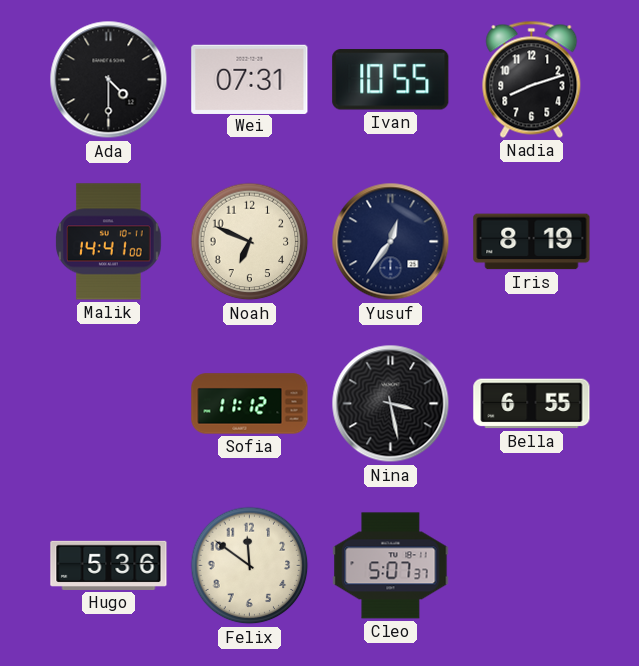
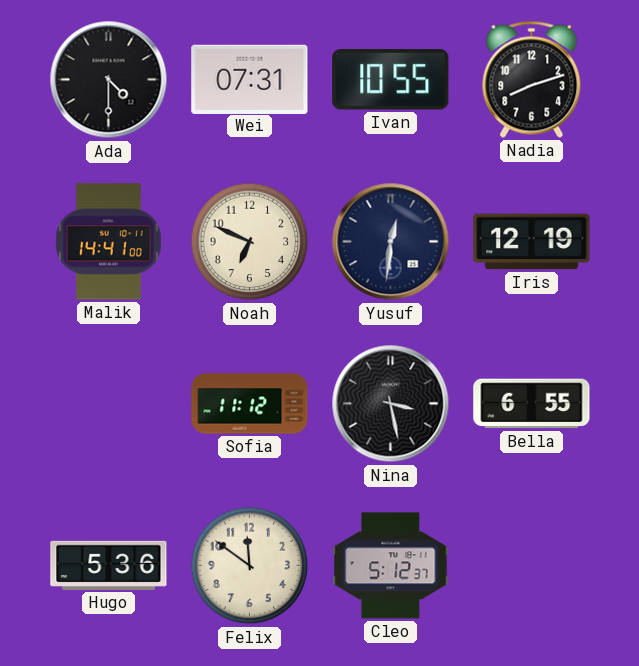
Yusuf: 12:36 -> 12:31
Iris: 8:19 -> 12:19
Cleo: 5:07 -> 5:12
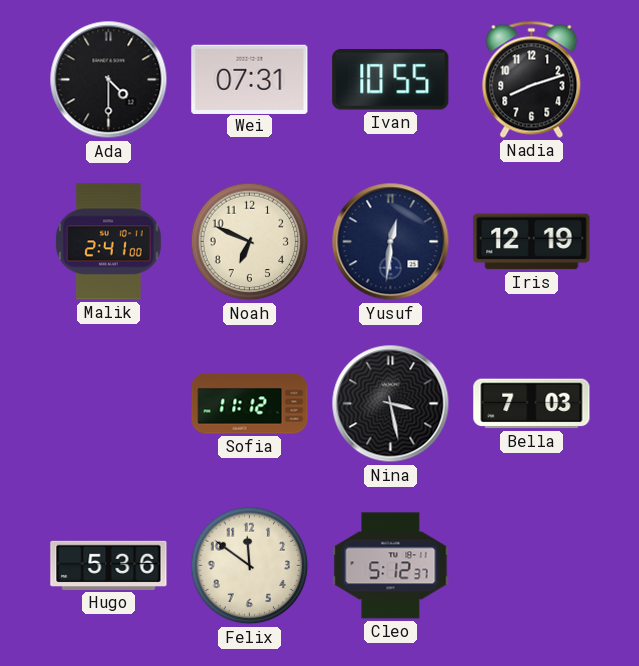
Malik: 14:41 -> 2:41
Bella: 6:55 -> 7:03
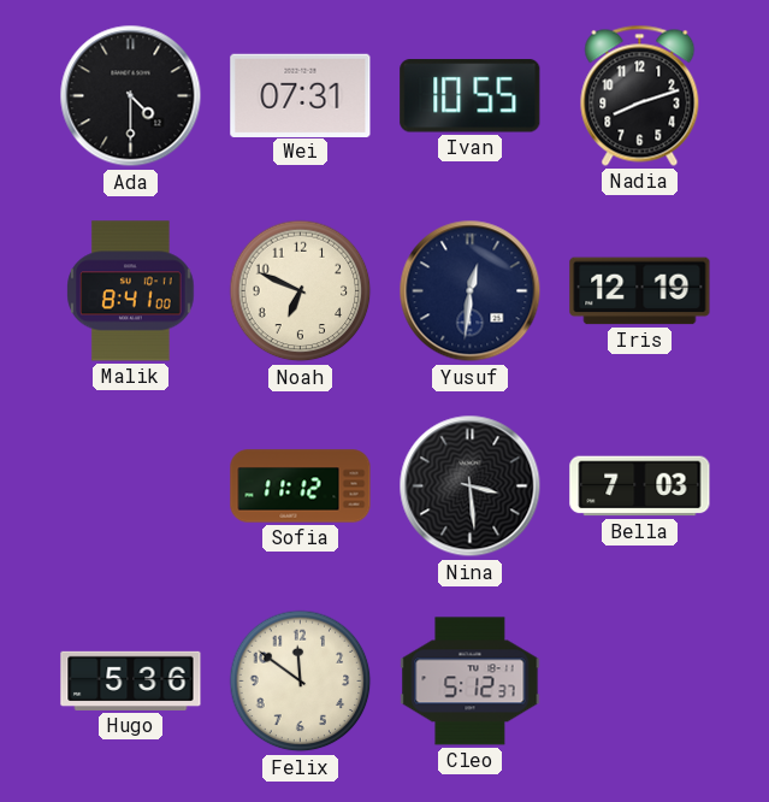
Malik: 2:41 -> 8:41
Nina: 3:28 -> 3:29
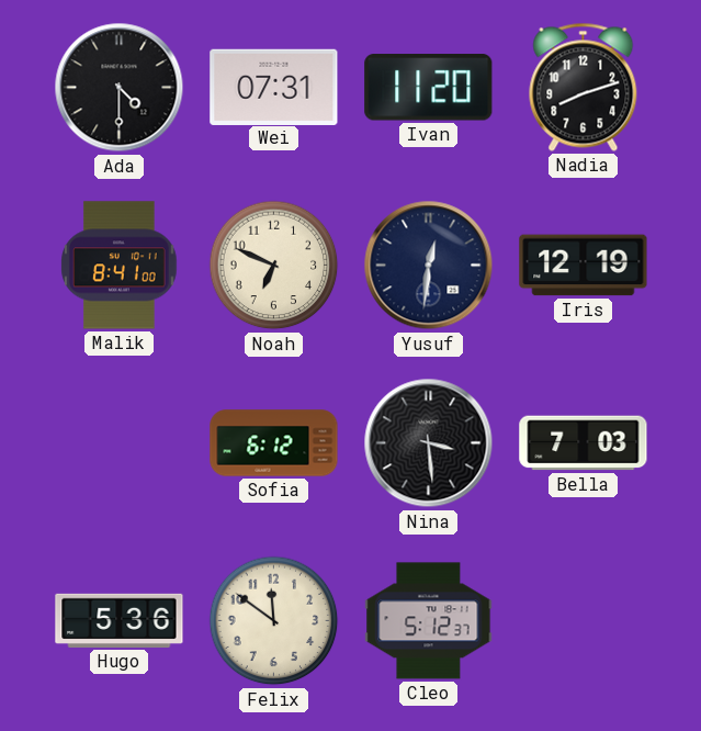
Ivan: 10:55 -> 11:20
Sofia: 11:12 -> 6:12
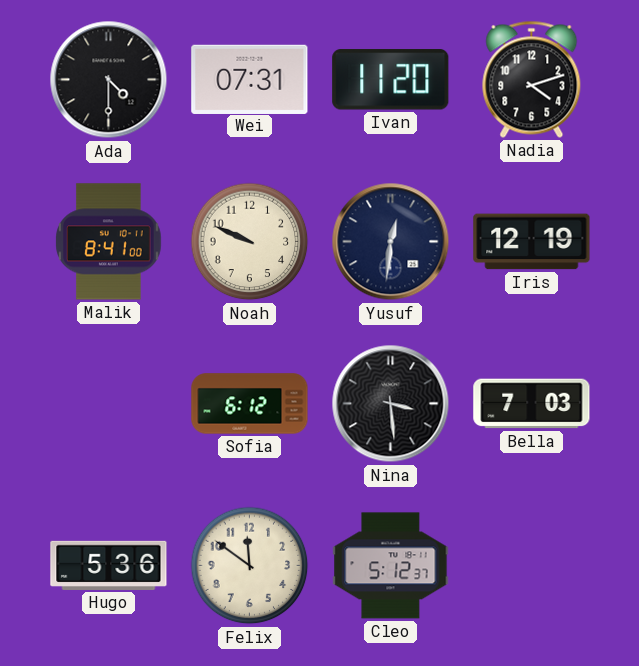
Nadia: 8:12 -> 4:12
Noah: 6:49 -> 9:49
